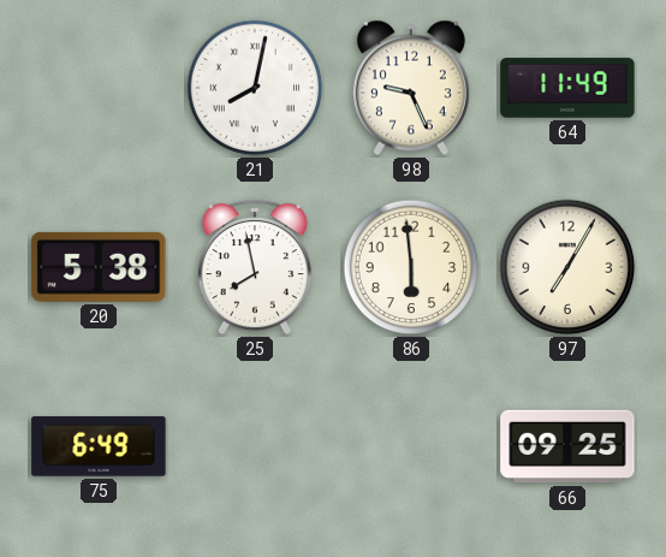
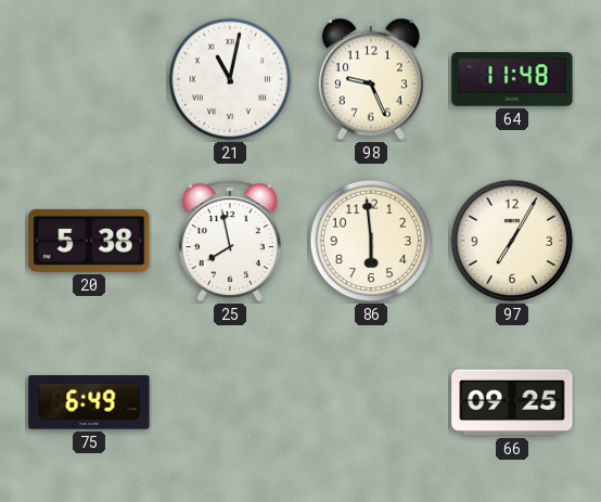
21: 8:02 -> 11:02
64: 11:49 -> 11:48
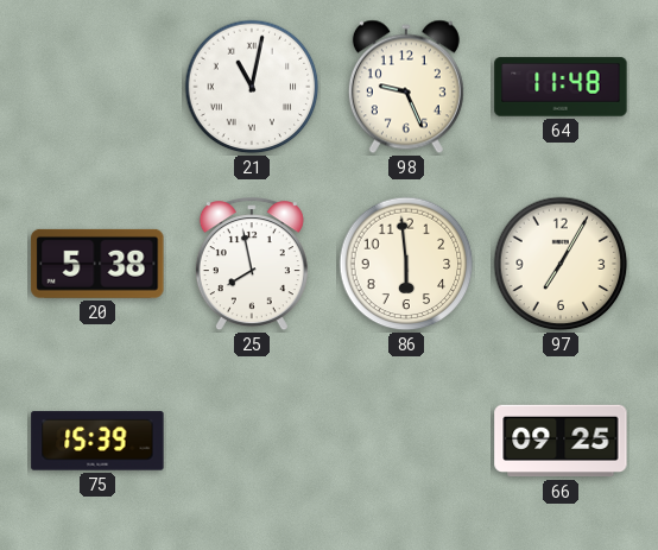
75: 6:49 -> 15:39
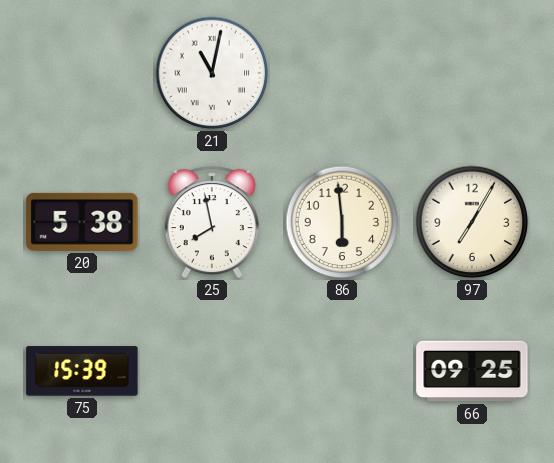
98: 9:26 -> none
64: 11:48 -> none
